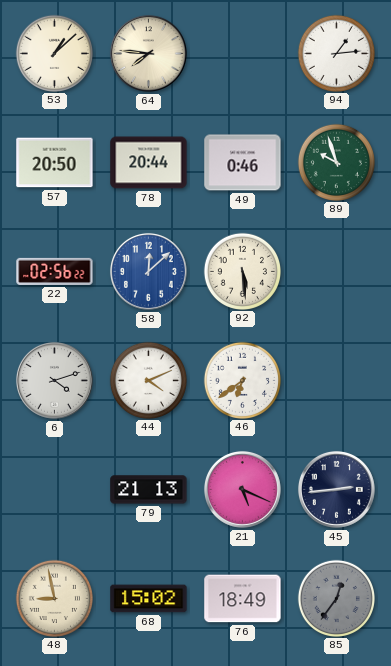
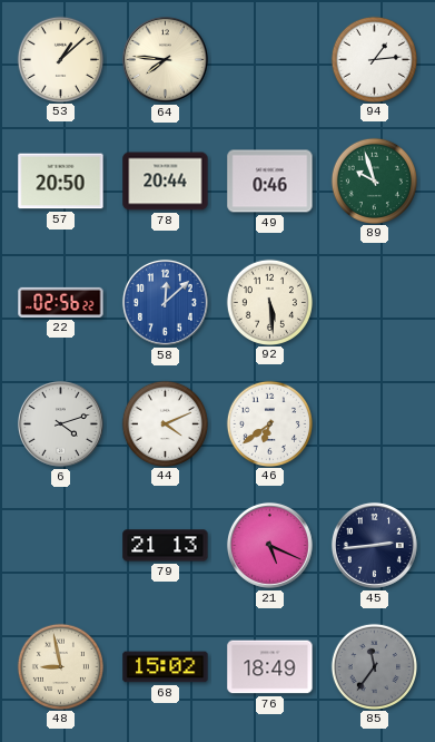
85: 12:36 -> 11:36
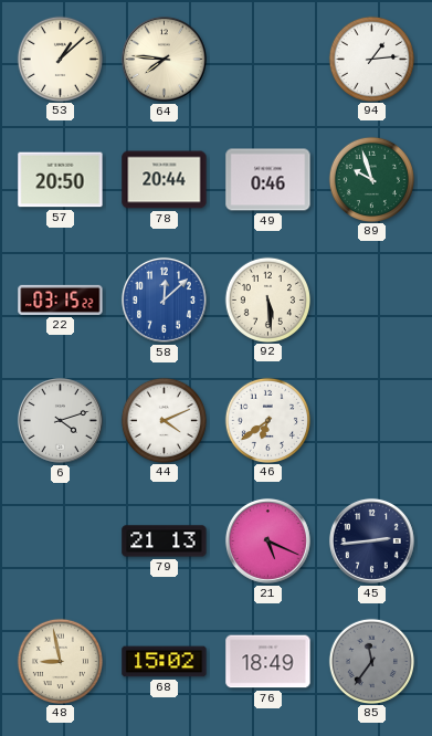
22: 02:56 -> 03:15
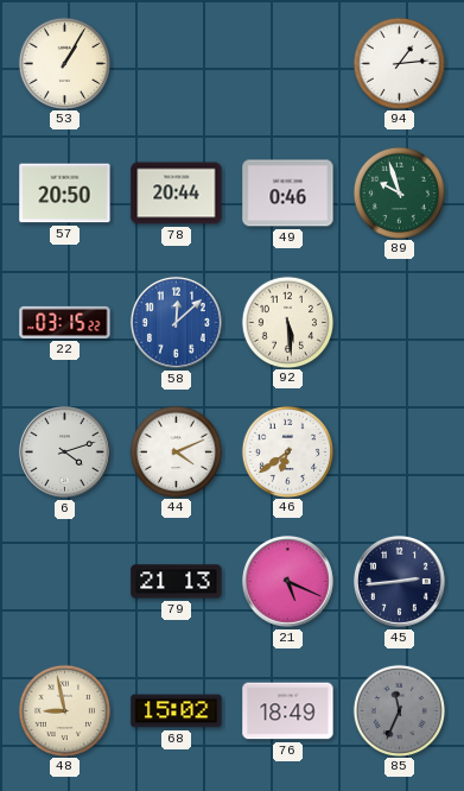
53: 1:08 -> 1:05
64: 7:46 -> none
85: 11:36 -> 11:34
